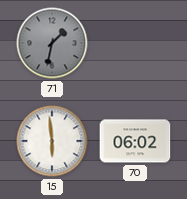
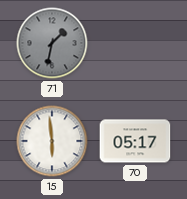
70: 06:02 -> 05:17
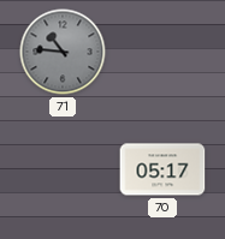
71: 1:32 -> 10:46
15: 5:59 -> none
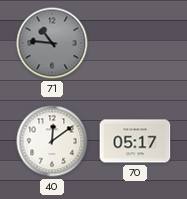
40: none -> 12:09
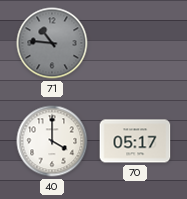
40: 12:09 -> 4:00
